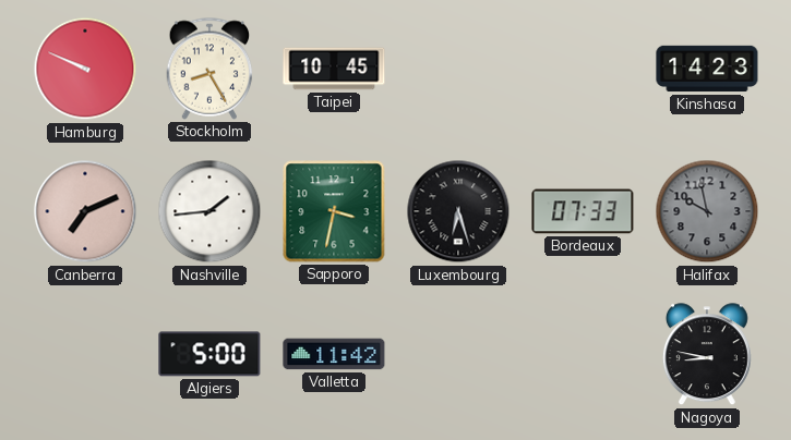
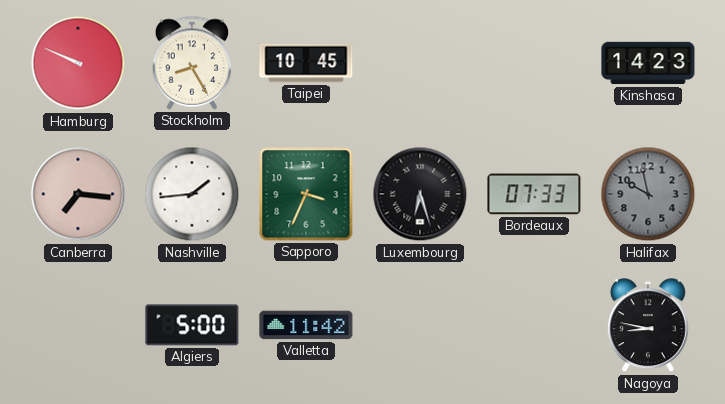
Canberra: 7:11 -> 7:16
Sapporo: 3:32 -> 3:34
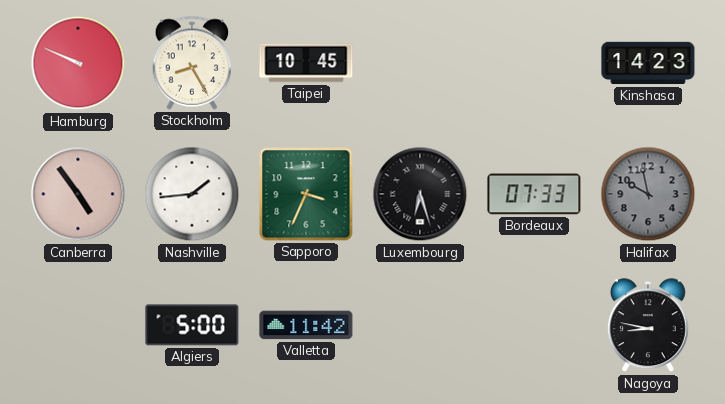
Canberra: 7:16 -> 4:54
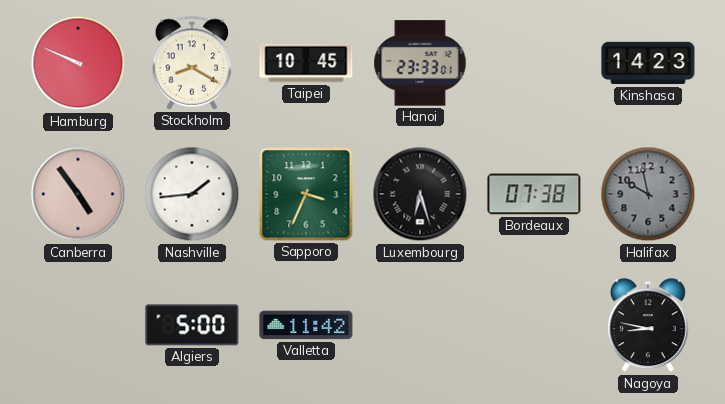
Stockholm: 8:25 -> 8:20
Hanoi: none -> 23:33
Bordeaux: 07:33 -> 07:38
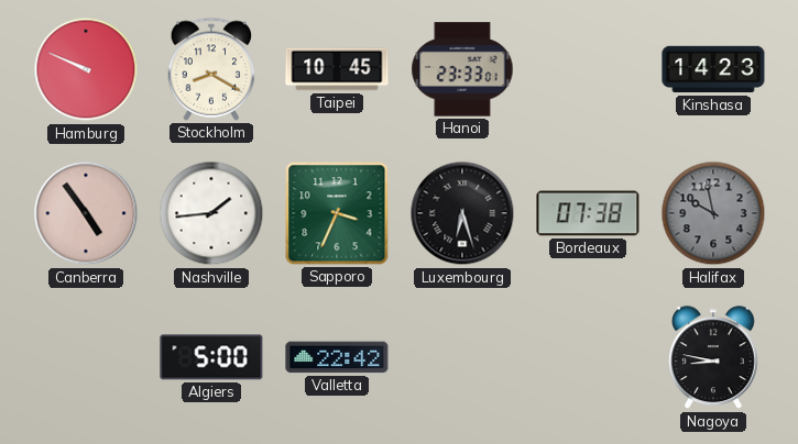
Valletta: 11:42 -> 22:42
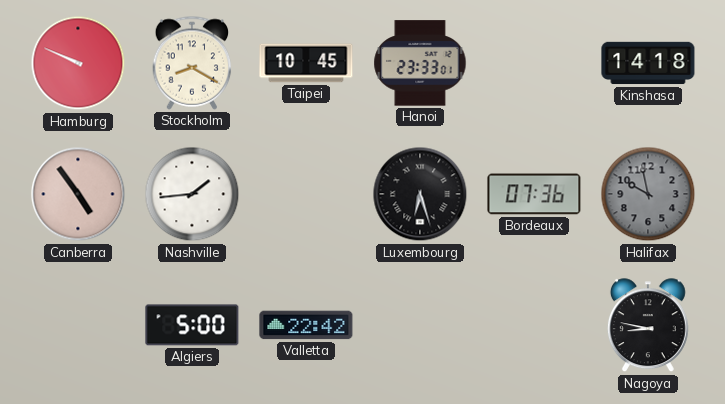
Kinshasa: 14:23 -> 14:18
Sapporo: 3:34 -> none
Bordeaux: 07:38 -> 07:36
